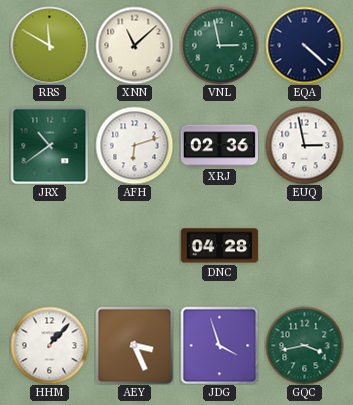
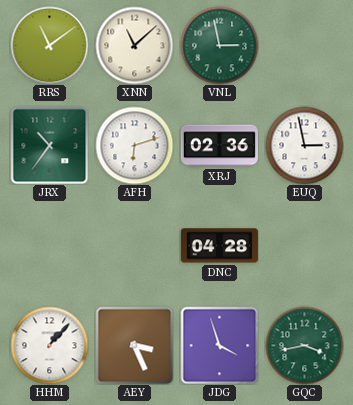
RRS: 11:50 -> 11:09
EQA: 4:22 -> none
JRX: 10:39 -> 10:36
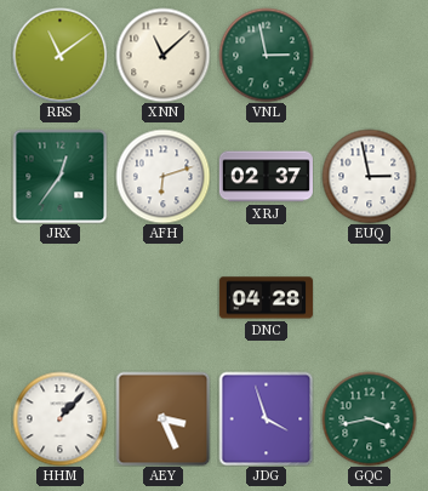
JRX: 10:36 -> 12:36
XRJ: 02:36 -> 02:37
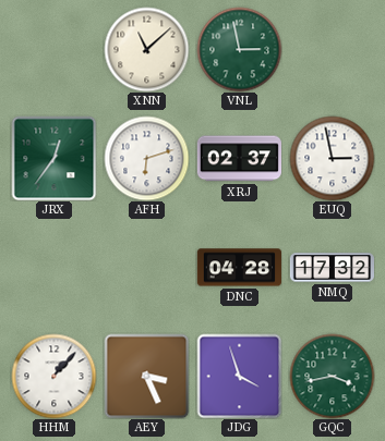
RRS: 11:09 -> none
NMQ: none -> 17:32
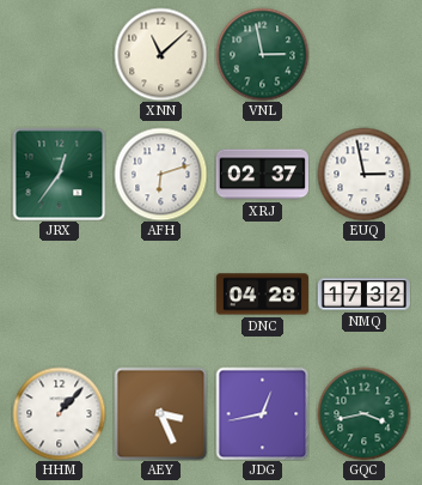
JDG: 3:57 -> 12:43
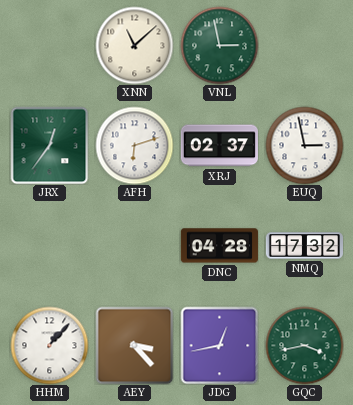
AEY: 3:26 -> 3:23
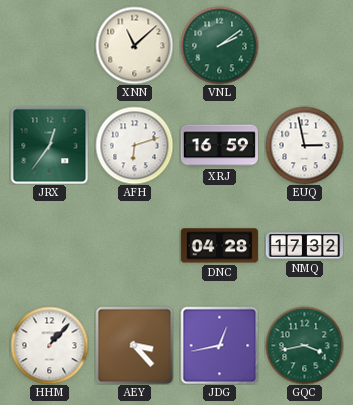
VNL: 2:58 -> 2:09
XRJ: 02:37 -> 16:59
